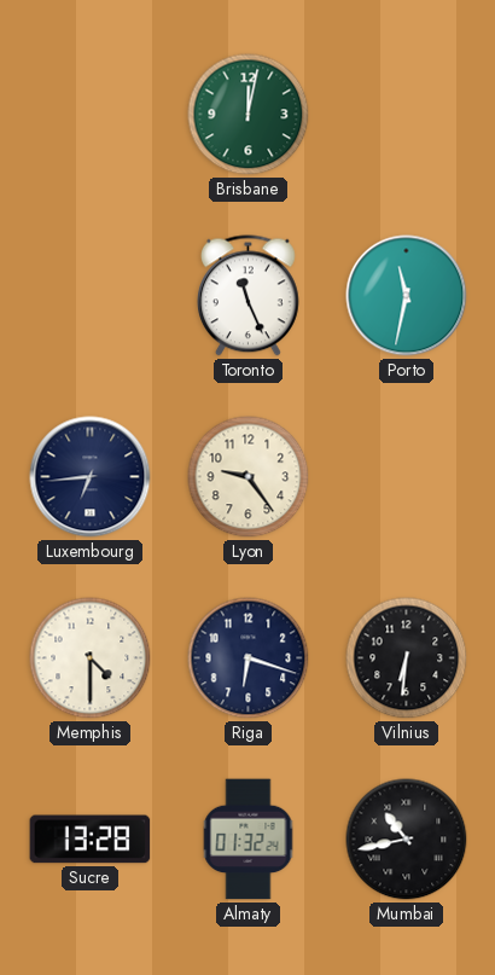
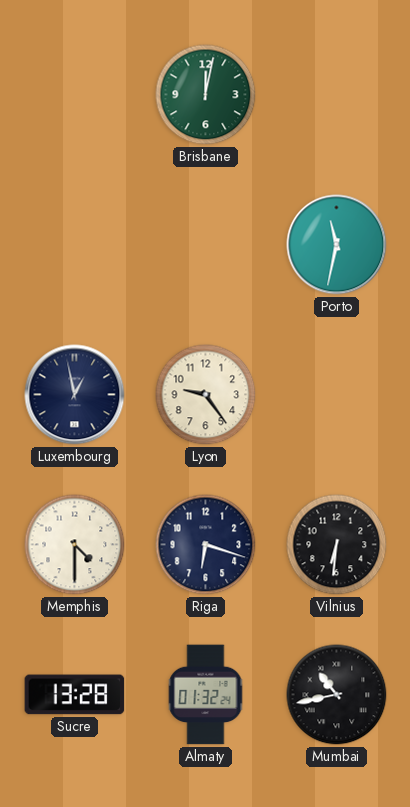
Toronto: 11:26 -> none
Luxembourg: 6:44 -> 12:58
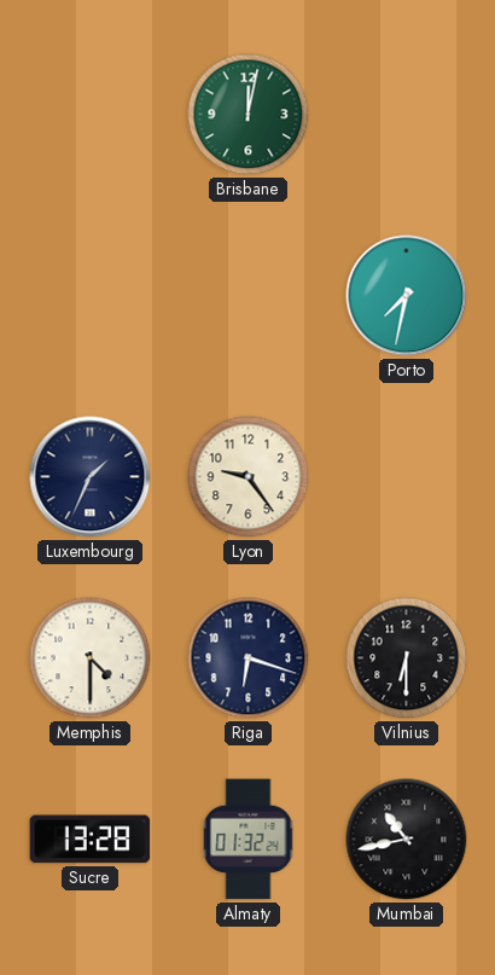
Porto: 11:32 -> 7:32
Luxembourg: 12:58 -> 1:34
Vilnius: 6:31 -> 6:30
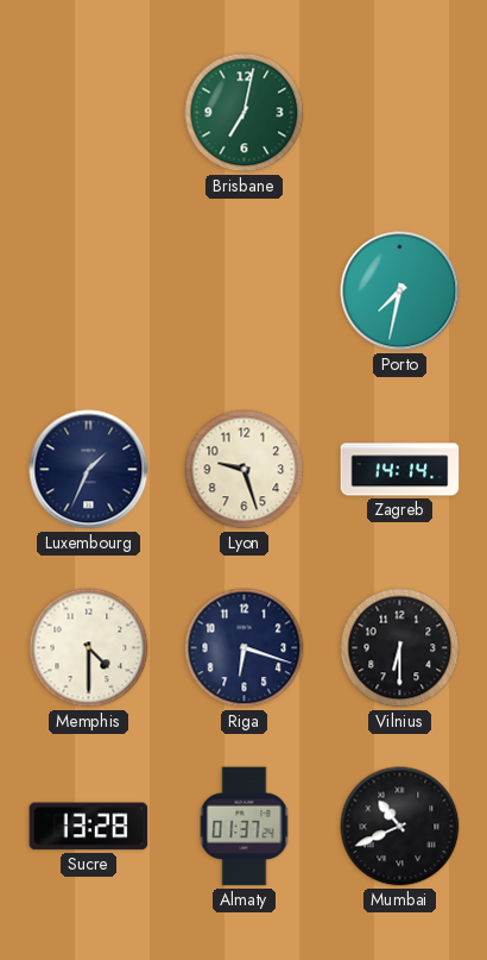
Brisbane: 12:02 -> 7:02
Lyon: 9:24 -> 9:27
Zagreb: none -> 14:14
Almaty: 01:32 -> 01:37
Mumbai: 10:43 -> 10:41
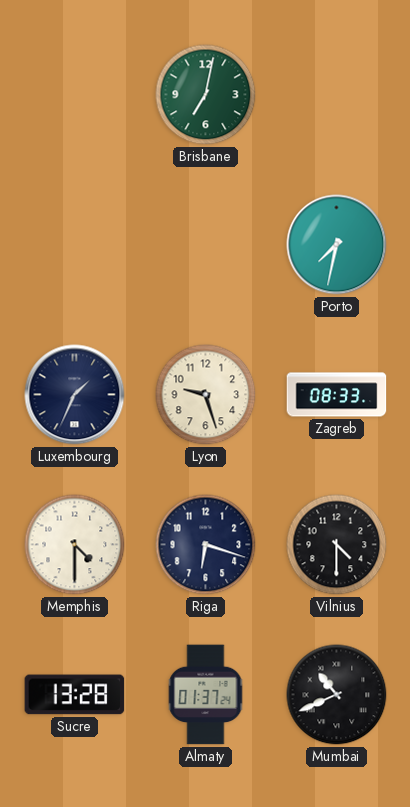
Zagreb: 14:14 -> 08:33
Vilnius: 6:30 -> 4:30
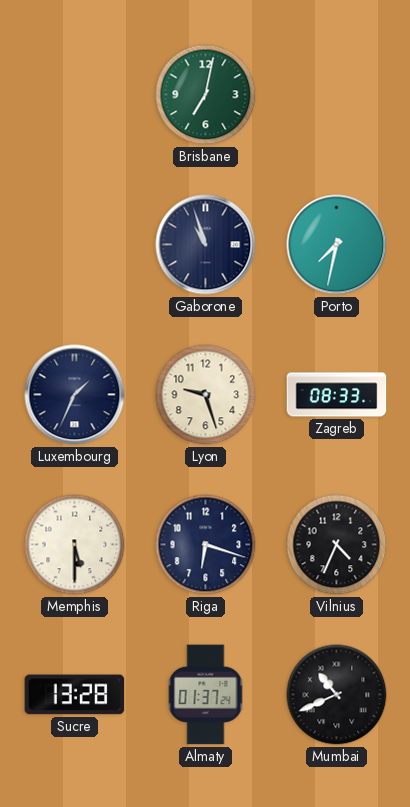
Gaborone: none -> 10:57
Memphis: 4:30 -> 5:30
Vilnius: 4:30 -> 4:34
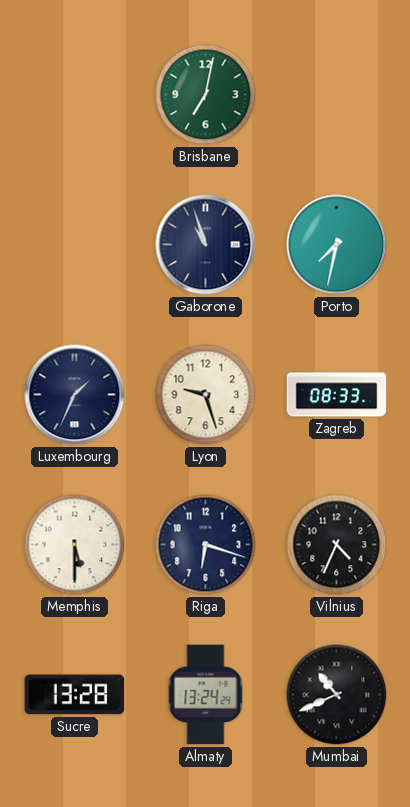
Almaty: 01:37 -> 13:24
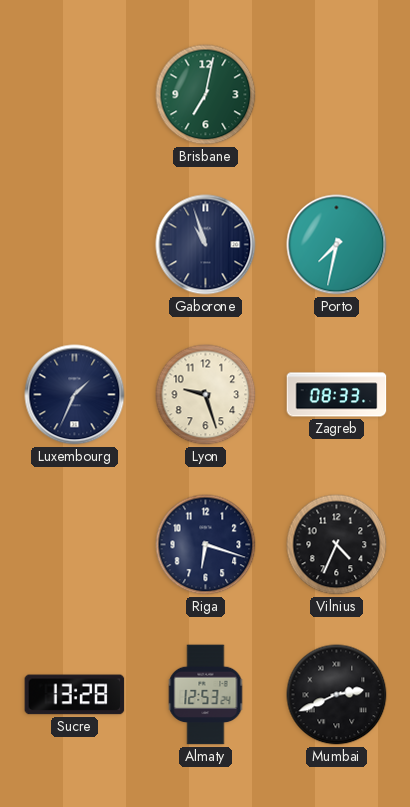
Memphis: 5:30 -> none
Almaty: 13:24 -> 12:53
Mumbai: 10:41 -> 2:41
